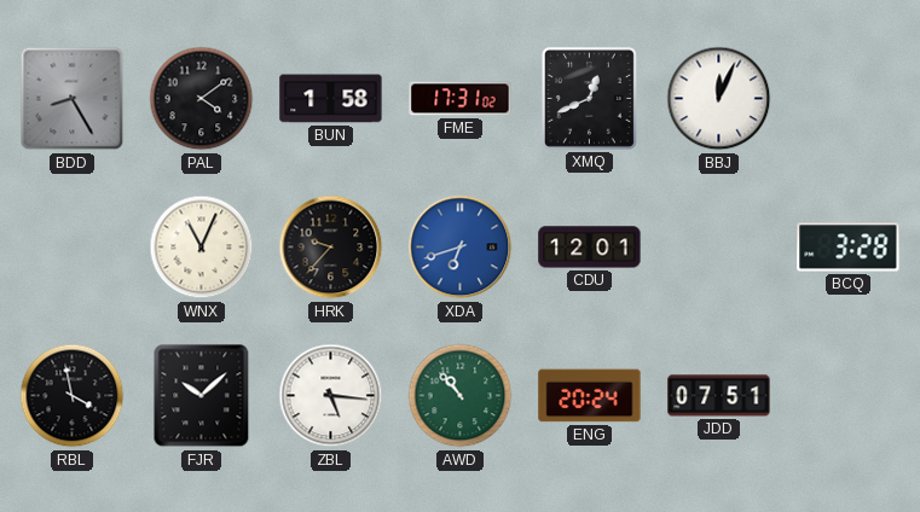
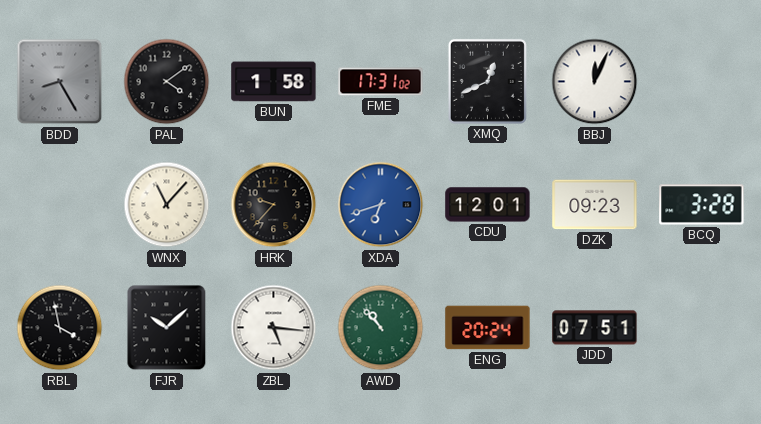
WNX: 11:04 -> 11:07
DZK: none -> 09:23
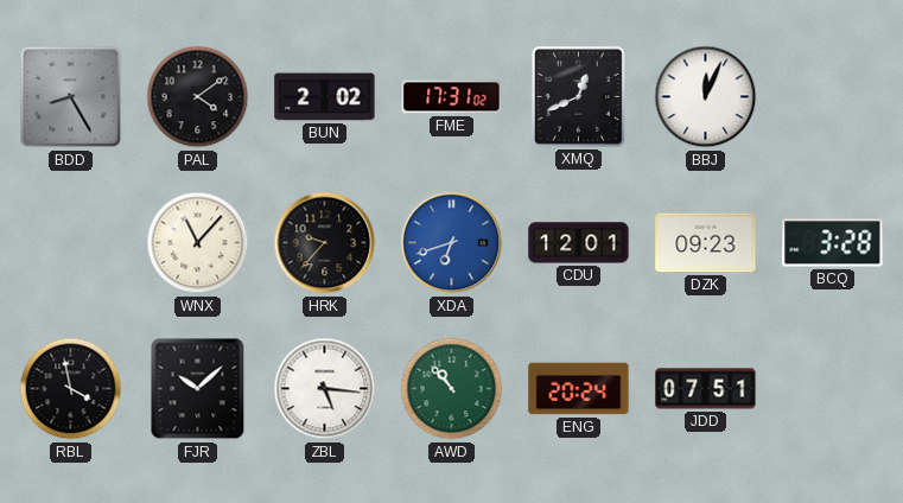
BUN: 1:58 -> 2:02
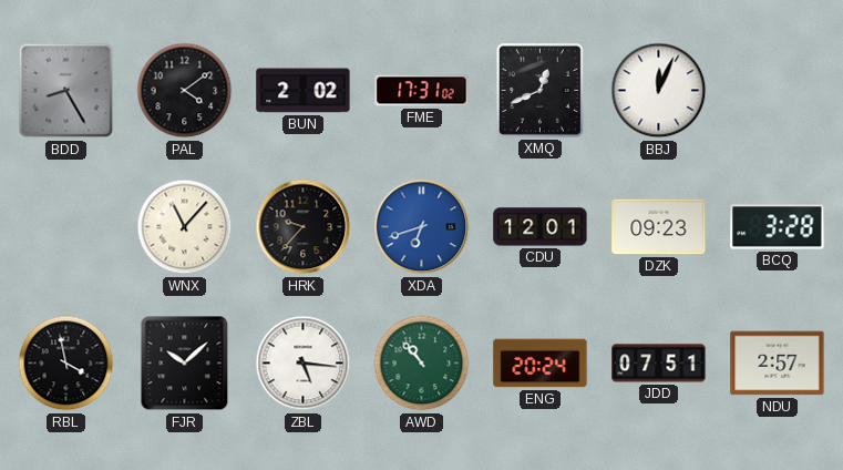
NDU: none -> 2:57
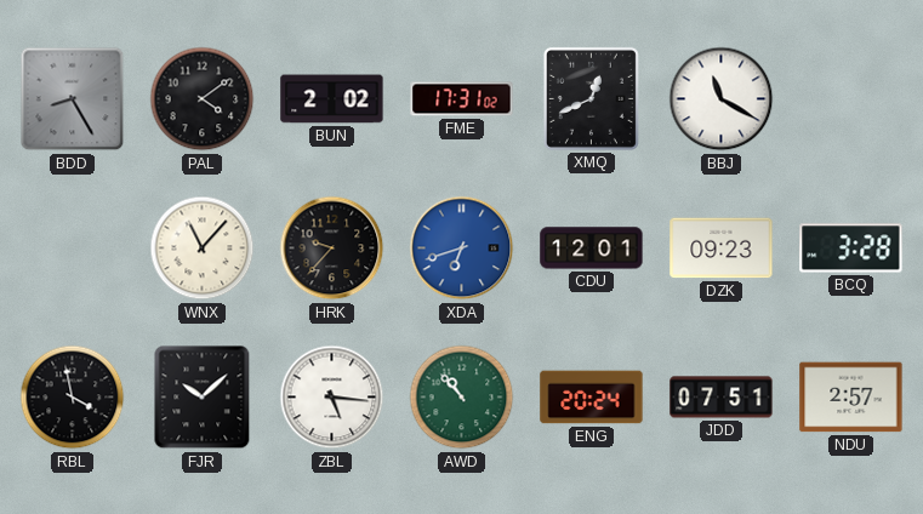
BBJ: 12:04 -> 11:20
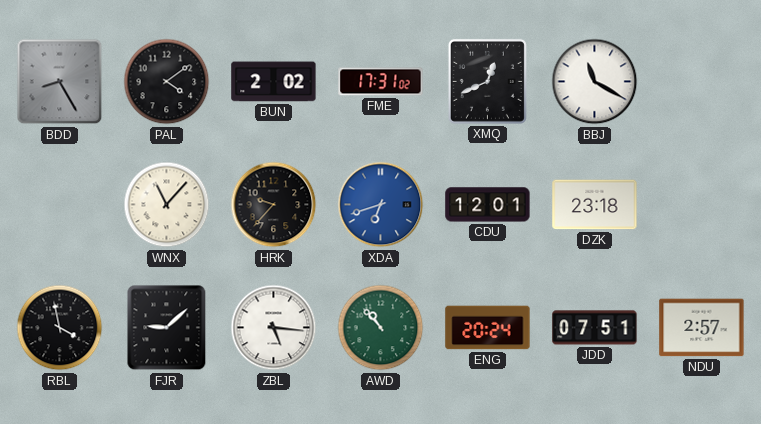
DZK: 09:23 -> 23:18
BCQ: 3:28 -> none
FJR: 10:08 -> 9:08
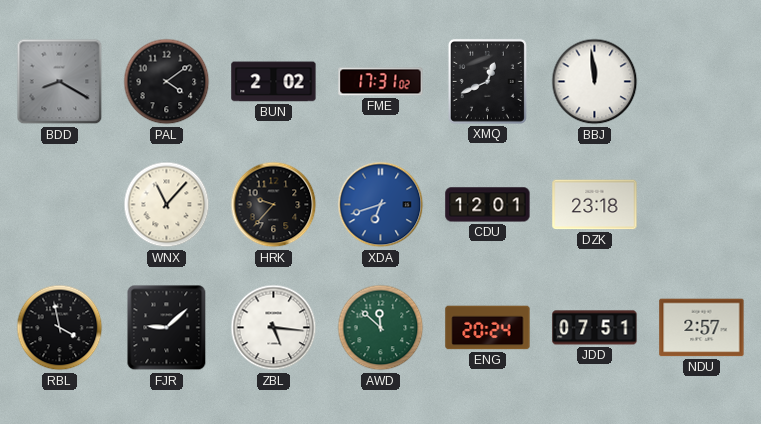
BDD: 8:25 -> 8:20
BBJ: 11:20 -> 11:59
AWD: 10:53 -> 11:52
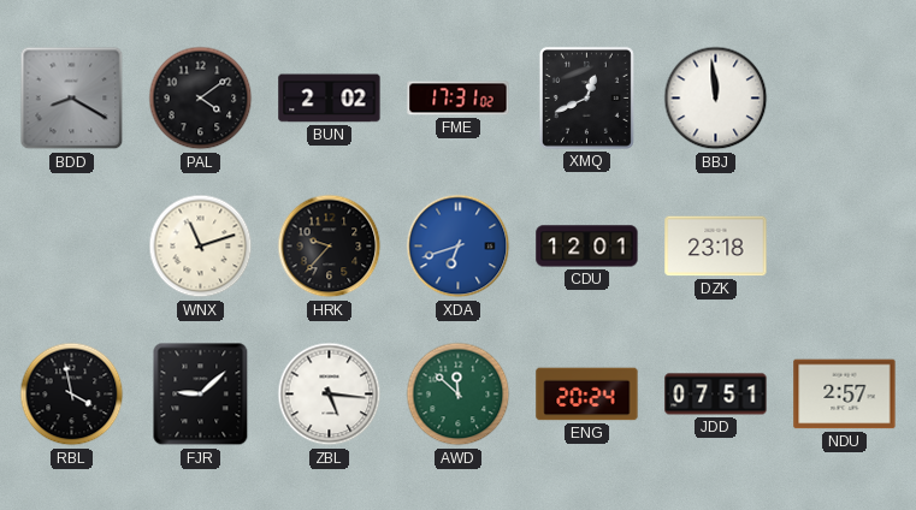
WNX: 11:07 -> 11:12
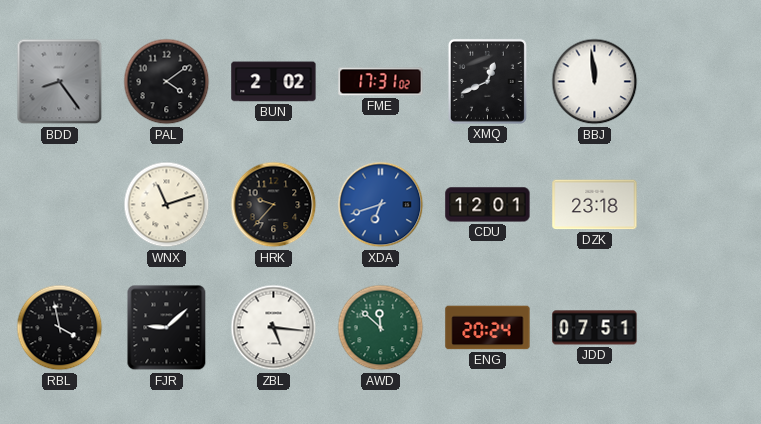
BDD: 8:20 -> 8:24
NDU: 2:57 -> none
